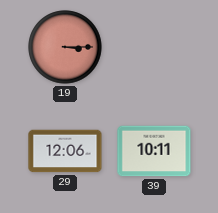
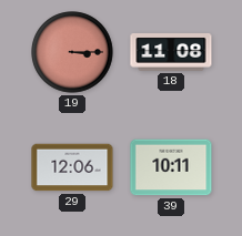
18: none -> 11:08
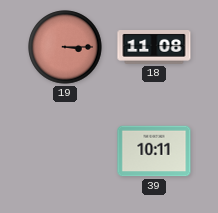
29: 12:06 -> none
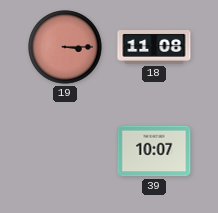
39: 10:11 -> 10:07
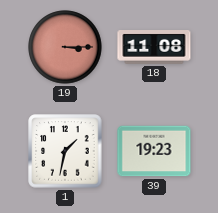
1: none -> 1:32
39: 10:07 -> 19:23
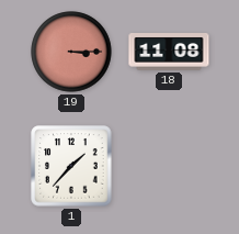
1: 1:32 -> 1:37
39: 19:23 -> none
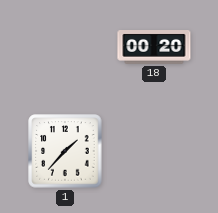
19: 3:15 -> none
18: 11:08 -> 00:20
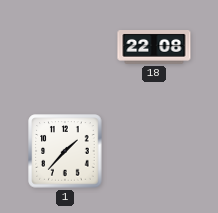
18: 00:20 -> 22:08
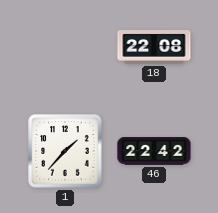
46: none -> 22:42
